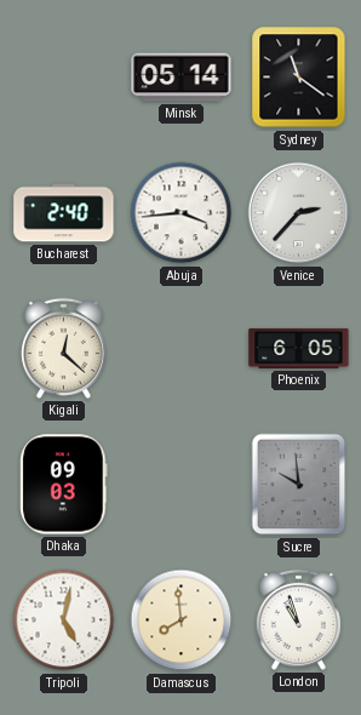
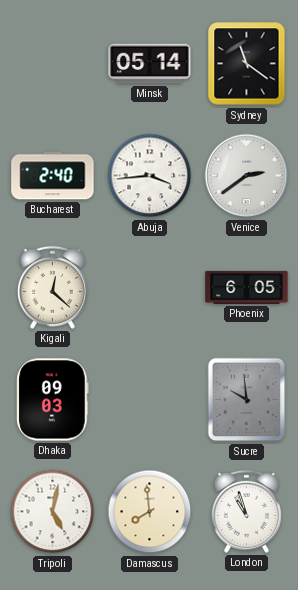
Venice: 2:37 -> 2:39
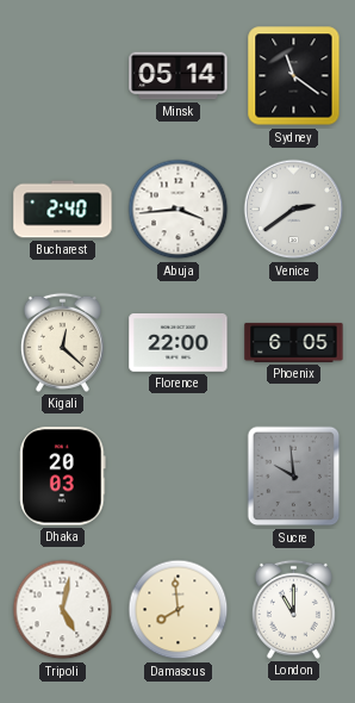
Florence: none -> 22:00
Dhaka: 09:03 -> 20:03
London: 10:57 -> 11:00
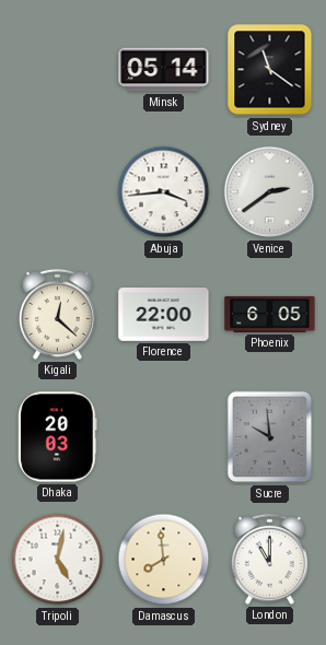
Bucharest: 2:40 -> none
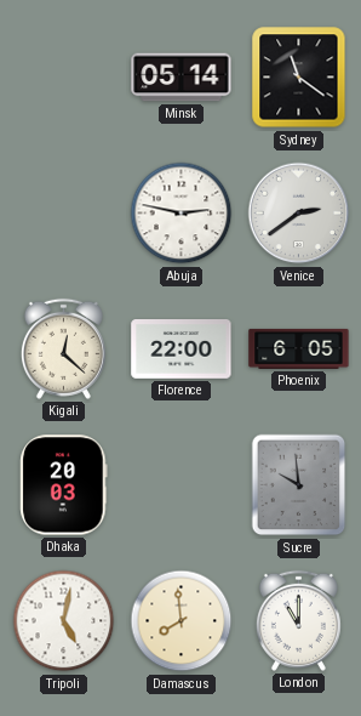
Abuja: 3:44 -> 2:47
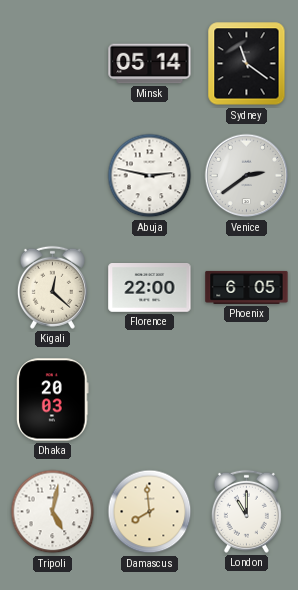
Sucre: 9:59 -> none
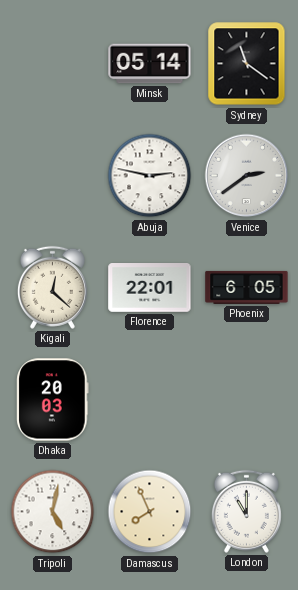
Florence: 22:00 -> 22:01
Damascus: 7:59 -> 7:56
